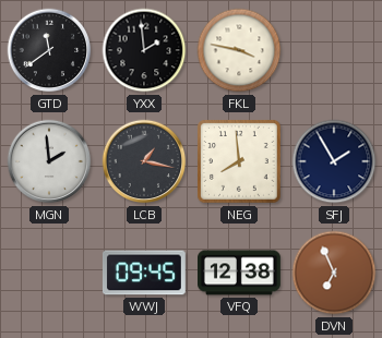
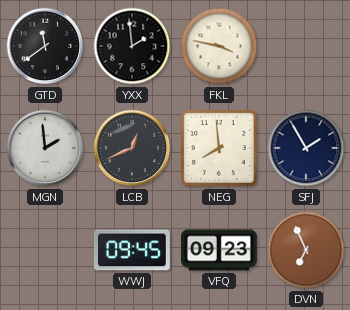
LCB: 1:17 -> 12:41
VFQ: 12:38 -> 09:23
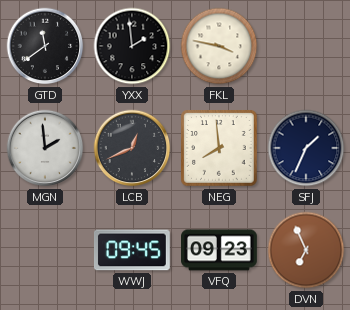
SFJ: 1:55 -> 1:34
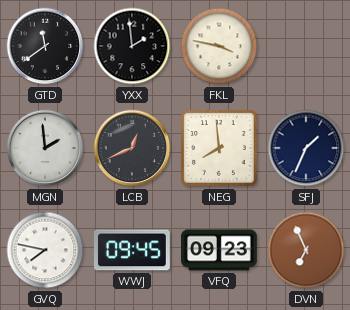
GVQ: none -> 7:47
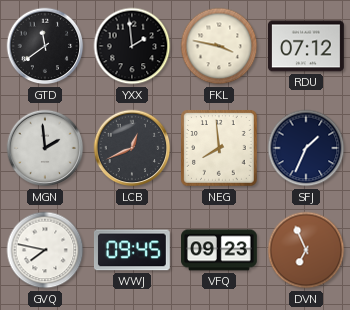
RDU: none -> 07:12
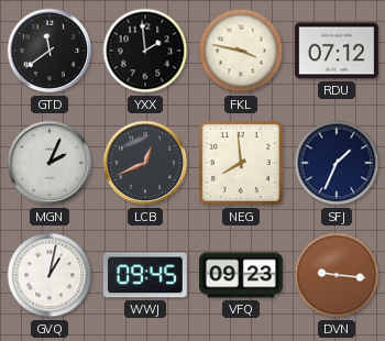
MGN: 1:59 -> 2:04
GVQ: 7:47 -> 1:02
DVN: 6:56 -> 9:16
